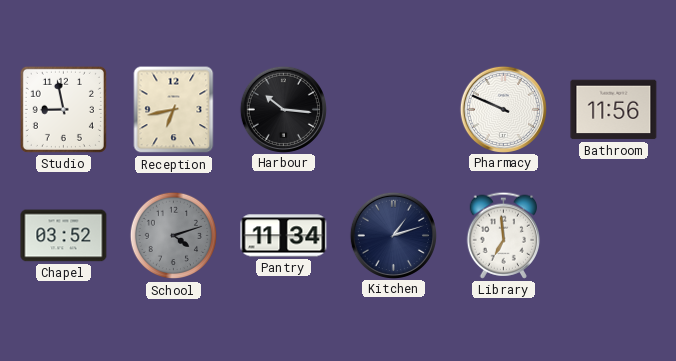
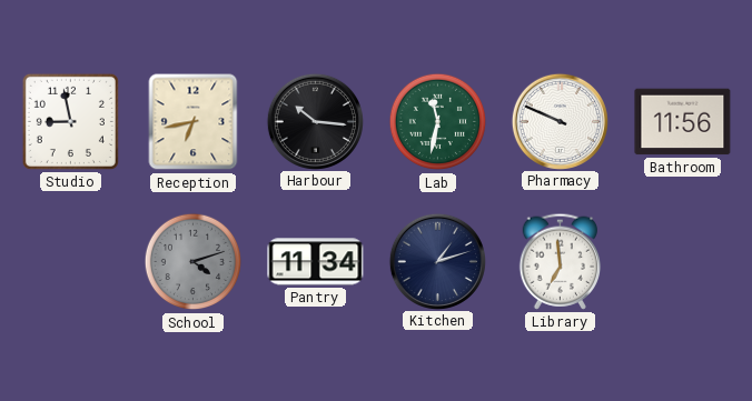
Lab: none -> 11:32
Chapel: 03:52 -> none
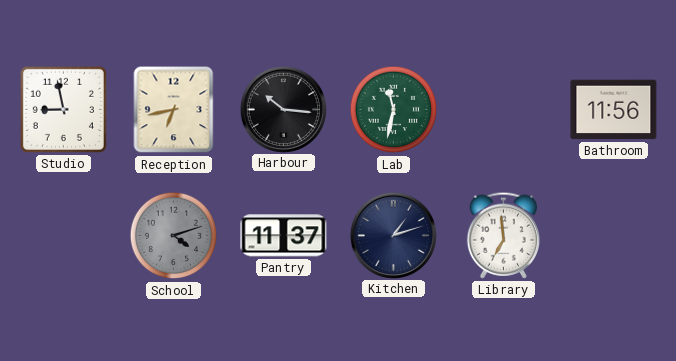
Pharmacy: 9:49 -> none
Pantry: 11:34 -> 11:37
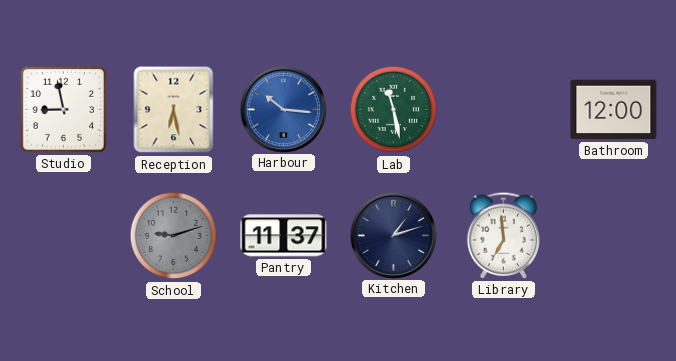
Reception: 6:43 -> 6:28
Harbour dial: black -> blue
Lab: 11:32 -> 11:28
Bathroom: 11:56 -> 12:00
School: 4:12 -> 9:12
